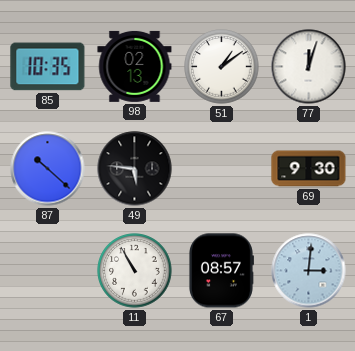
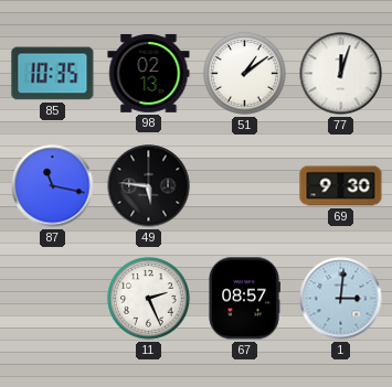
87: 10:22 -> 11:17
11: 10:55 -> 2:26
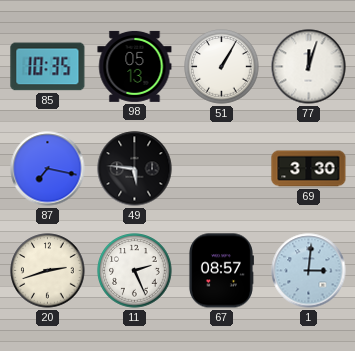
98: 02:13 -> 05:13
51: 1:09 -> 1:05
87: 11:17 -> 7:17
69: 9:30 -> 3:30
20: none -> 2:42
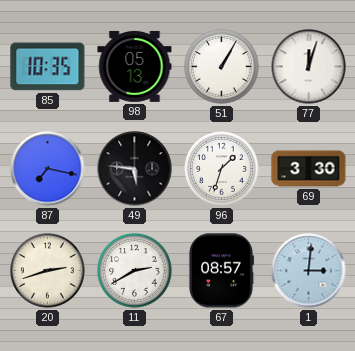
96: none -> 1:33
11: 2:26 -> 2:40
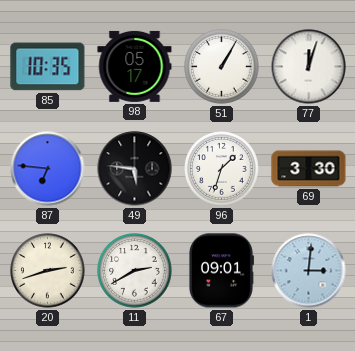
98: 05:13 -> 05:17
87: 7:17 -> 6:46
67: 08:57 -> 09:01
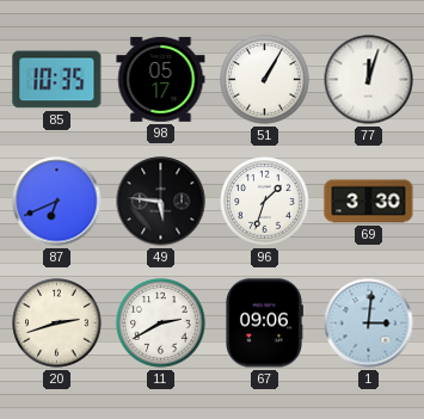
87: 6:46 -> 6:41
67: 09:01 -> 09:06
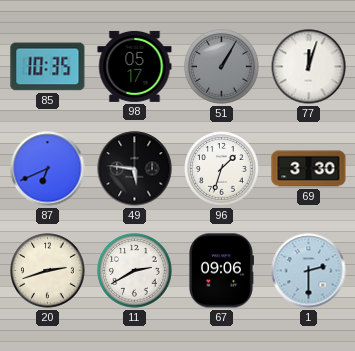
51 dial: white -> grey
1: 3:01 -> 2:30
